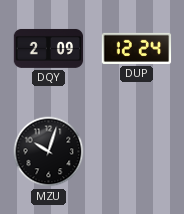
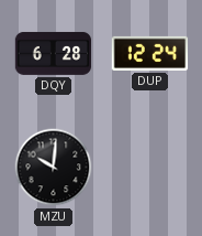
DQY: 2:09 -> 6:28
MZU: 10:03 -> 10:01
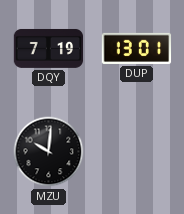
DQY: 6:28 -> 7:19
DUP: 12:24 -> 13:01
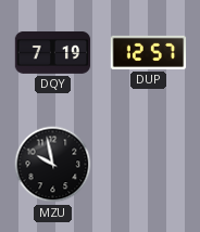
DUP: 13:01 -> 12:57
MZU: 10:01 -> 9:58
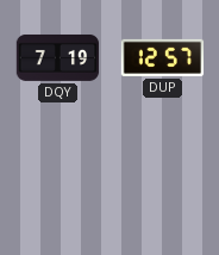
MZU: 9:58 -> none
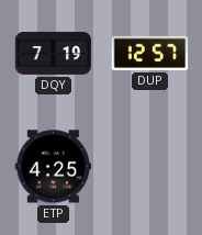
ETP: none -> 4:25
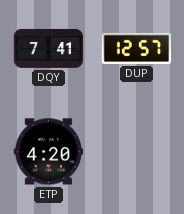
DQY: 7:19 -> 7:41
ETP: 4:25 -> 4:20
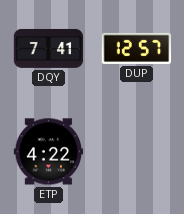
ETP: 4:20 -> 4:22
